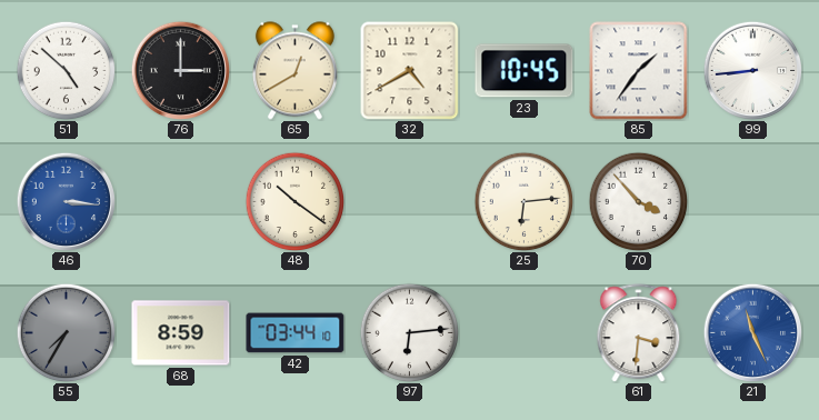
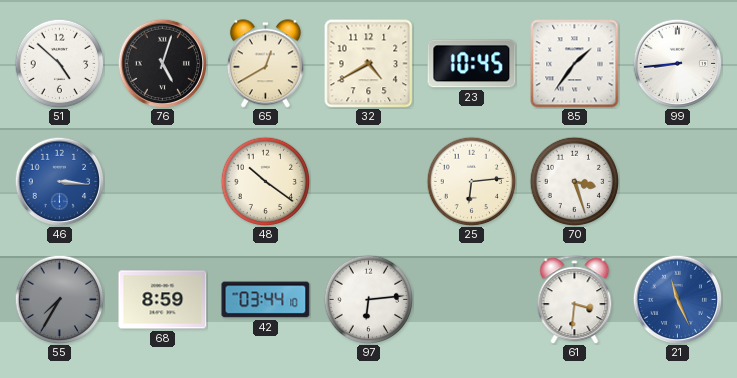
76: 3:00 -> 5:03
70: 3:53 -> 3:27
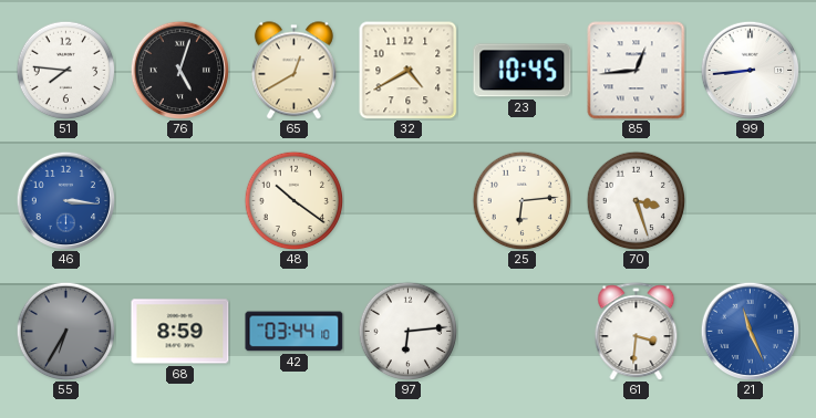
51: 4:52 -> 7:46
85: 1:36 -> 12:44
55: 7:35 -> 6:35
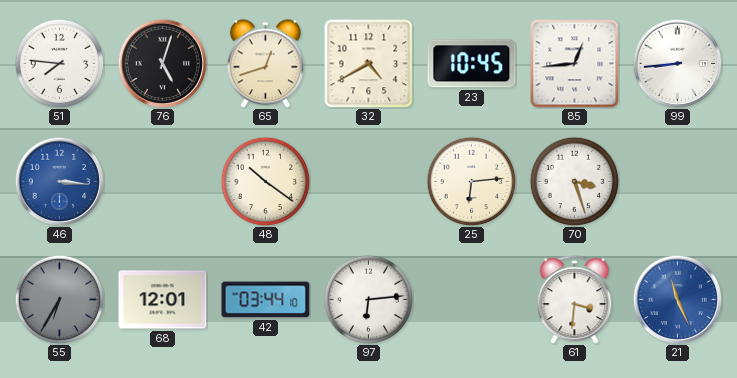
65: 12:40 -> 12:42
68: 8:59 -> 12:01
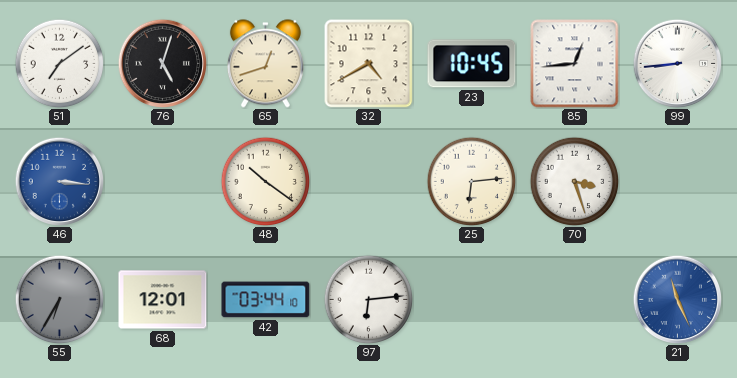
51: 7:46 -> 7:09
61: 3:31 -> none
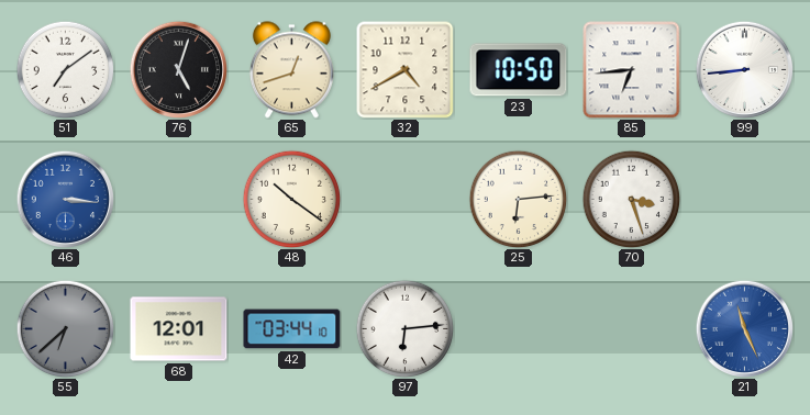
23: 10:45 -> 10:50
85: 12:44 -> 6:44
55: 6:35 -> 6:38
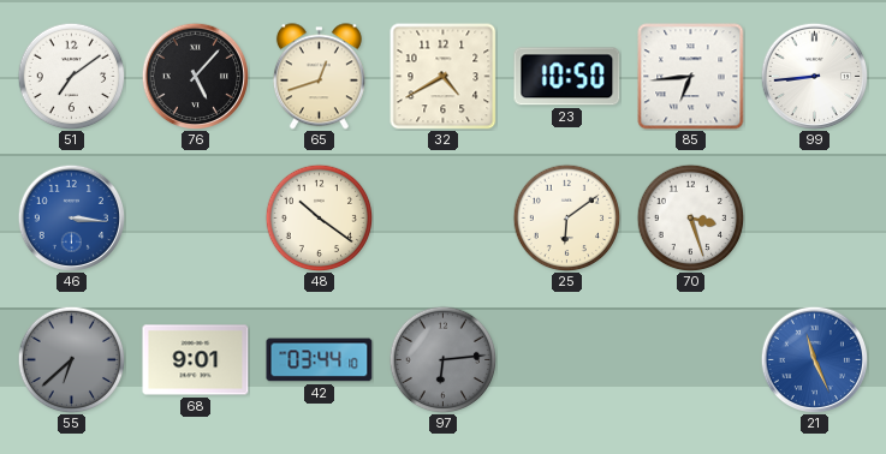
76: 5:03 -> 5:07
25: 6:14 -> 6:09
68: 12:01 -> 9:01
97 dial: white -> grey
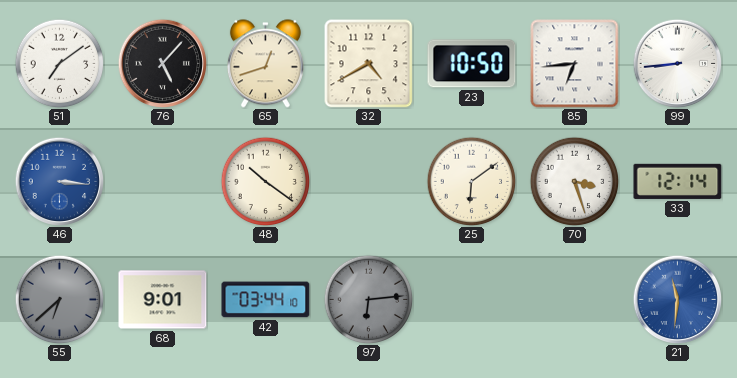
33: none -> 12:14
21: 11:26 -> 11:31
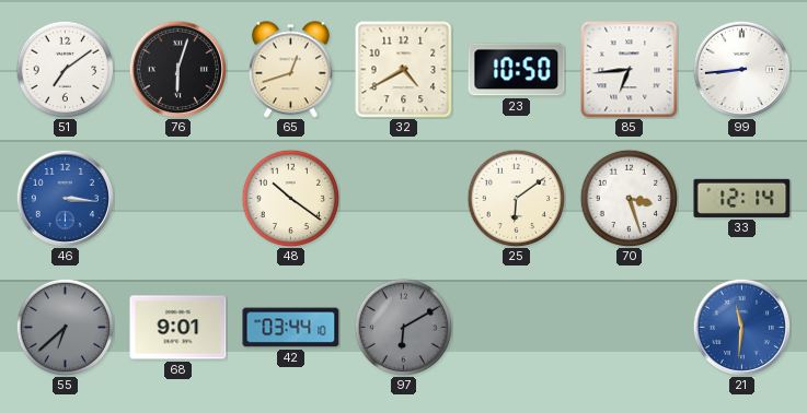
76: 5:07 -> 6:03
97: 6:14 -> 6:10
